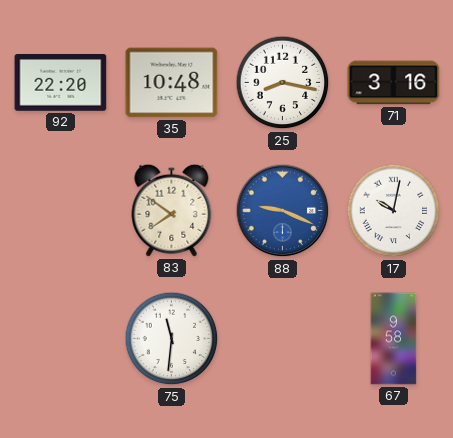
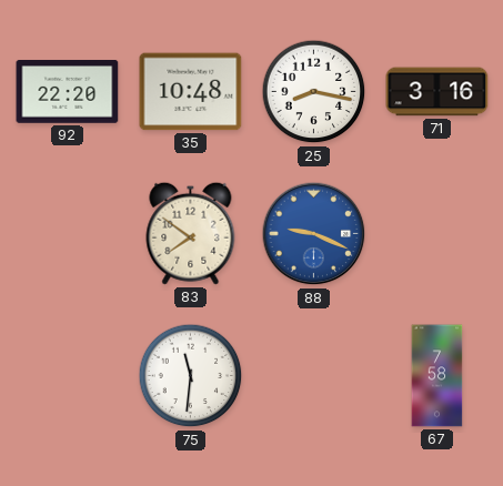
17: 10:02 -> none
67: 9:58 -> 7:58
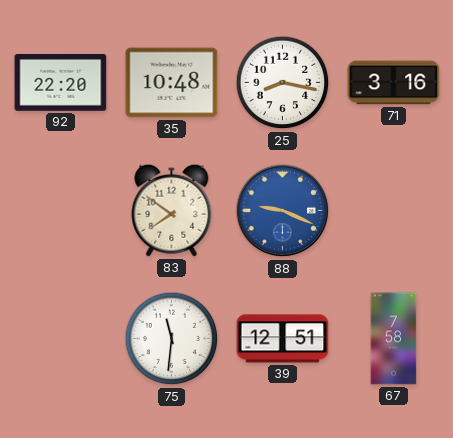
39: none -> 12:51
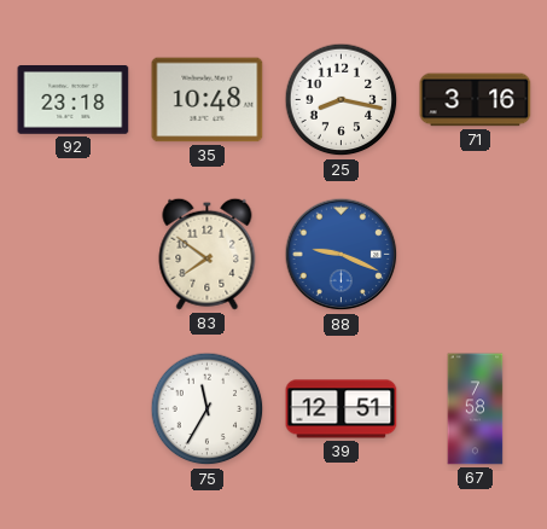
92: 22:20 -> 23:18
75: 11:31 -> 11:35
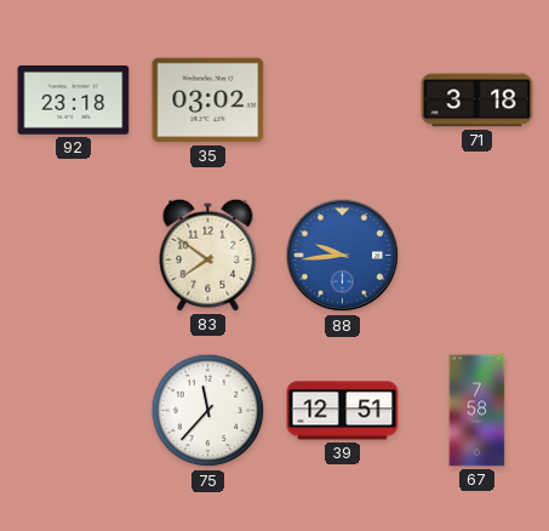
35: 10:48 -> 03:02
25: 8:17 -> none
71: 3:16 -> 3:18
88: 9:19 -> 9:44
75: 11:35 -> 11:37
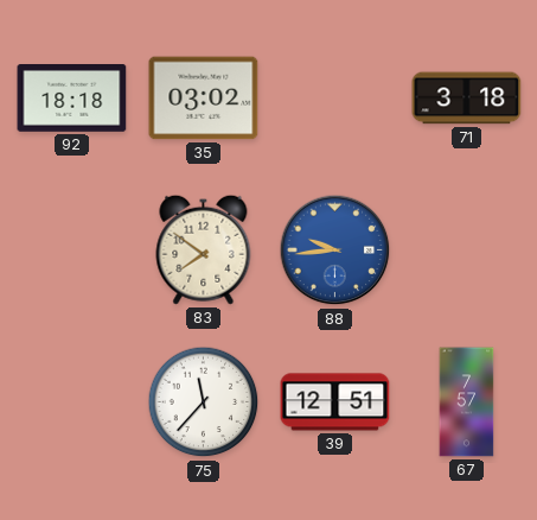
92: 23:18 -> 18:18
67: 7:58 -> 7:57
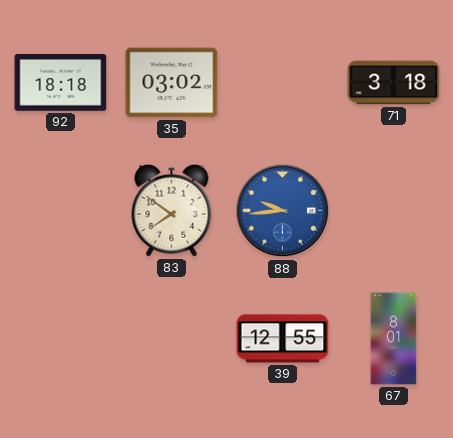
75: 11:37 -> none
39: 12:51 -> 12:55
67: 7:57 -> 8:01
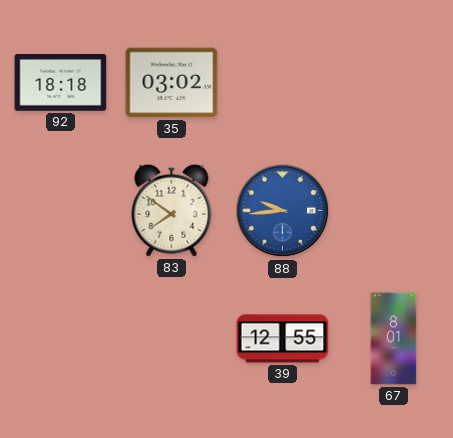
71: 3:18 -> none
